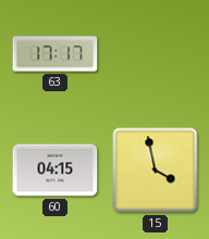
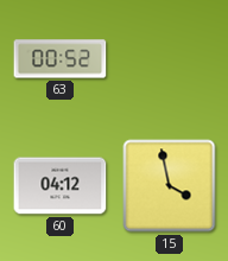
63: 17:17 -> 00:52
60: 04:15 -> 04:12
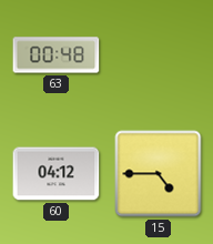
63: 00:52 -> 00:48
15: 3:58 -> 4:45
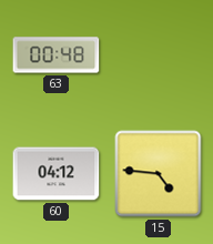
15: 4:45 -> 4:46
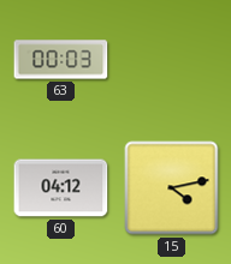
63: 00:48 -> 00:03
15: 4:46 -> 4:13
